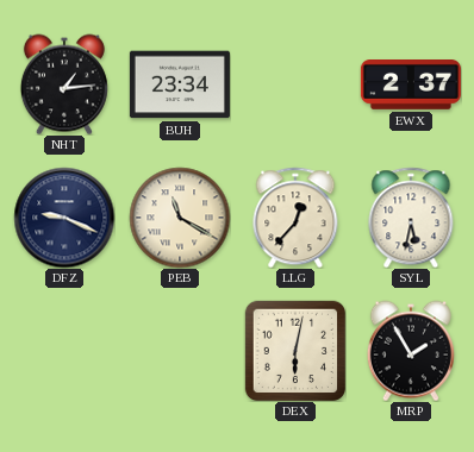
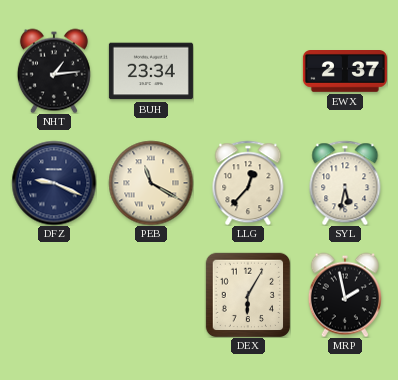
DEX: 6:02 -> 6:05
MRP: 1:55 -> 1:58
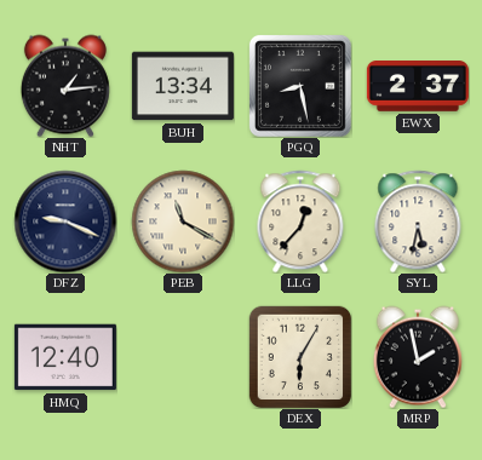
BUH: 23:34 -> 13:34
PGQ: none -> 8:28
HMQ: none -> 12:40
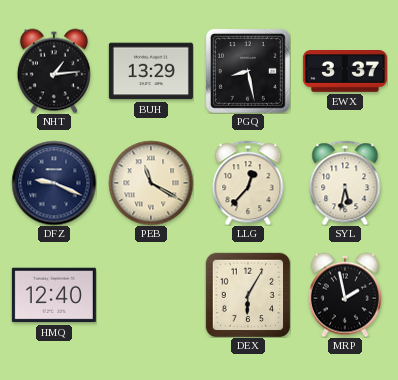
BUH: 13:34 -> 13:29
EWX: 2:37 -> 3:37
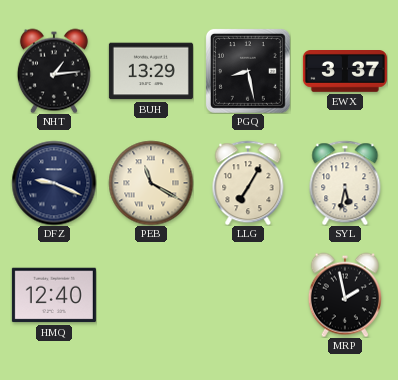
LLG: 12:37 -> 7:05
DEX: 6:05 -> none
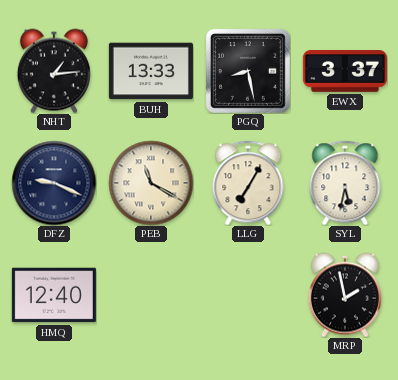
BUH: 13:29 -> 13:33
